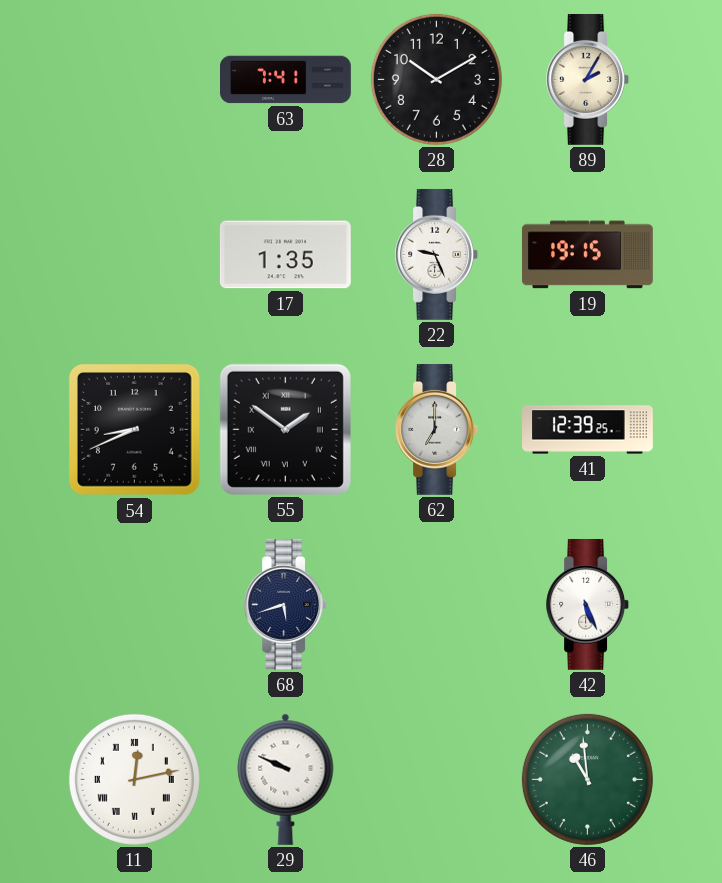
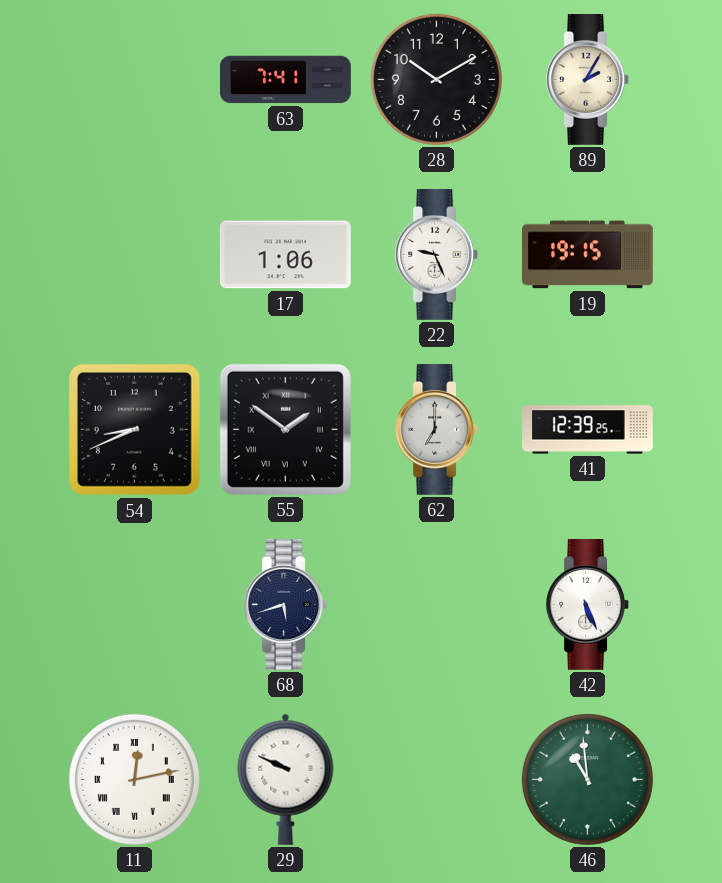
17: 1:35 -> 1:06
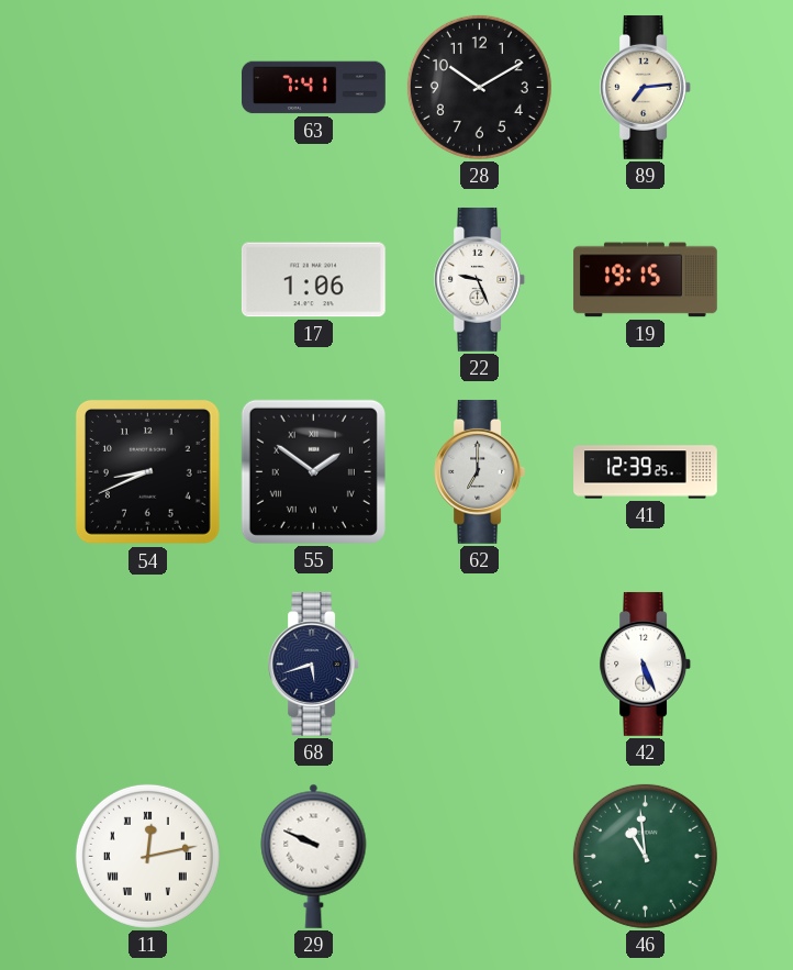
89: 2:05 -> 7:14
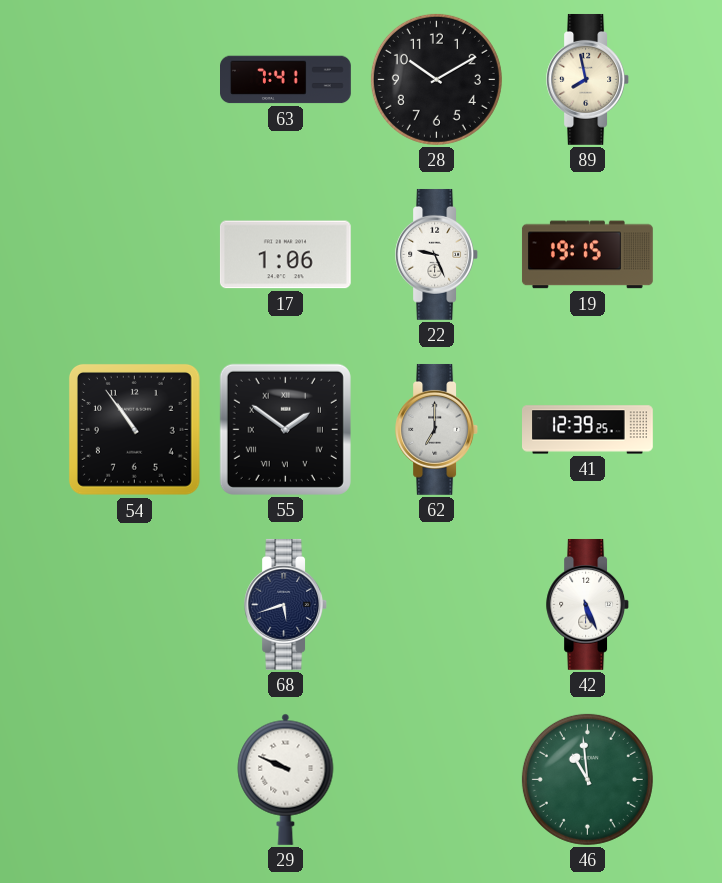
89: 7:14 -> 7:58
54: 8:41 -> 10:54
11: 12:13 -> none
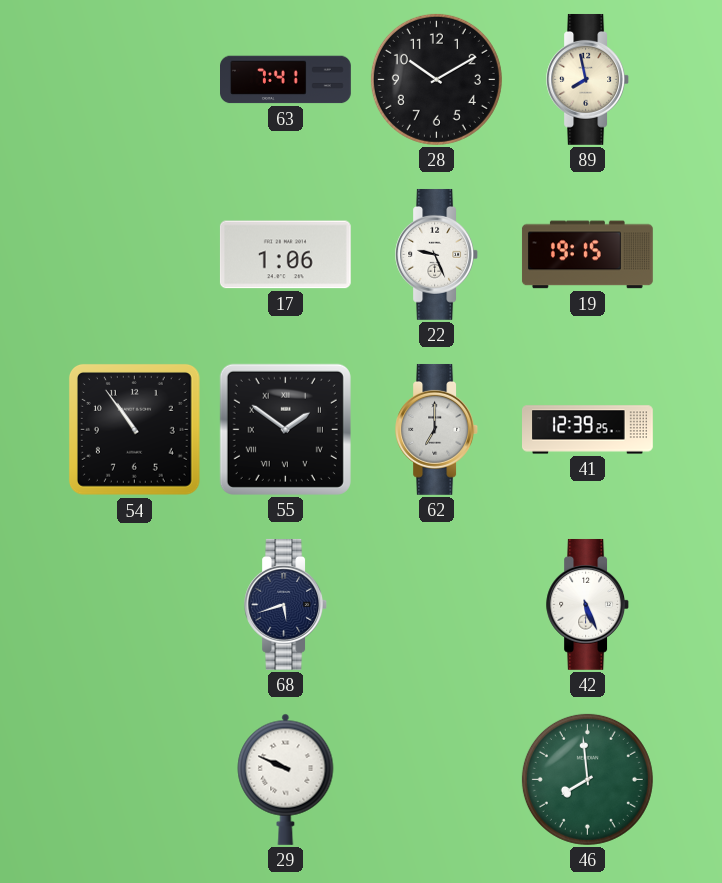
46: 10:59 -> 7:59
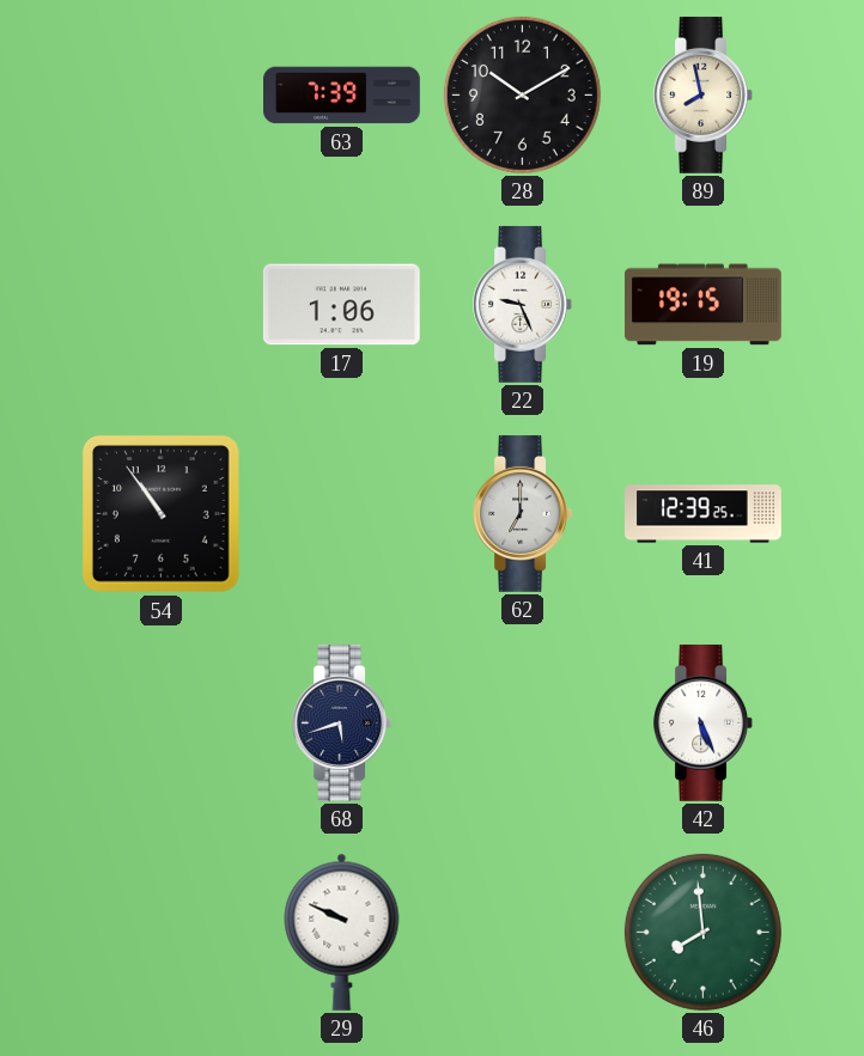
63: 7:41 -> 7:39
55: 1:51 -> none
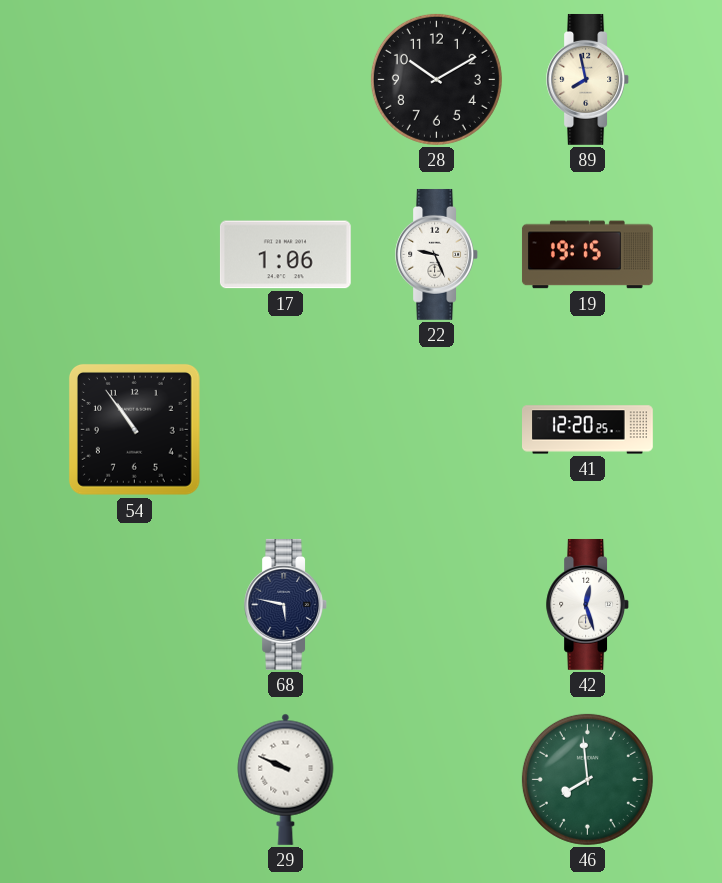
63: 7:39 -> none
62: 7:00 -> none
41: 12:39 -> 12:20
68: 5:42 -> 5:47
42: 5:26 -> 12:27
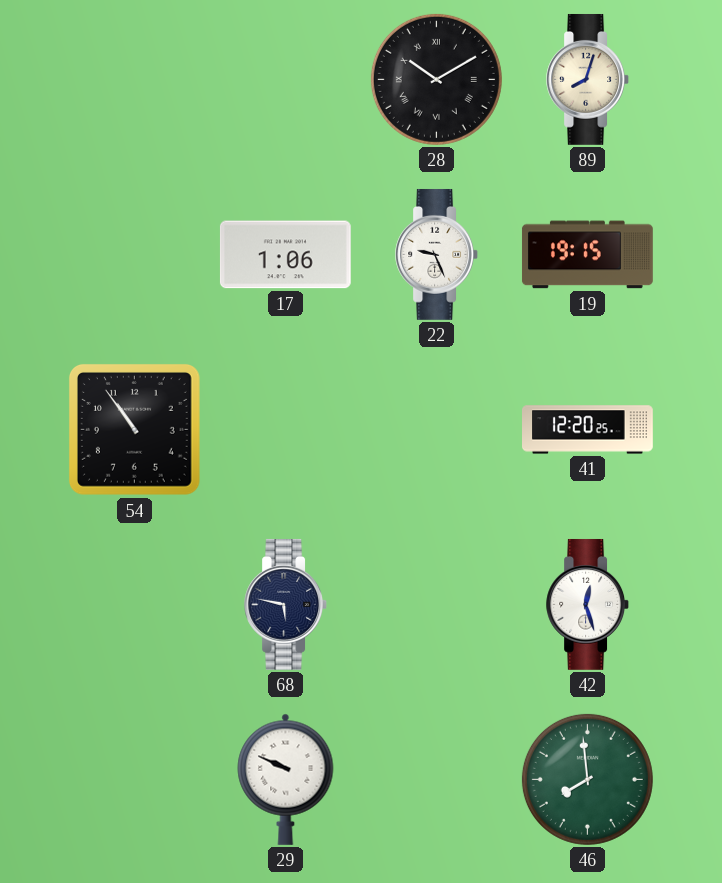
28 numerals: Arabic -> Roman
89: 7:58 -> 8:03
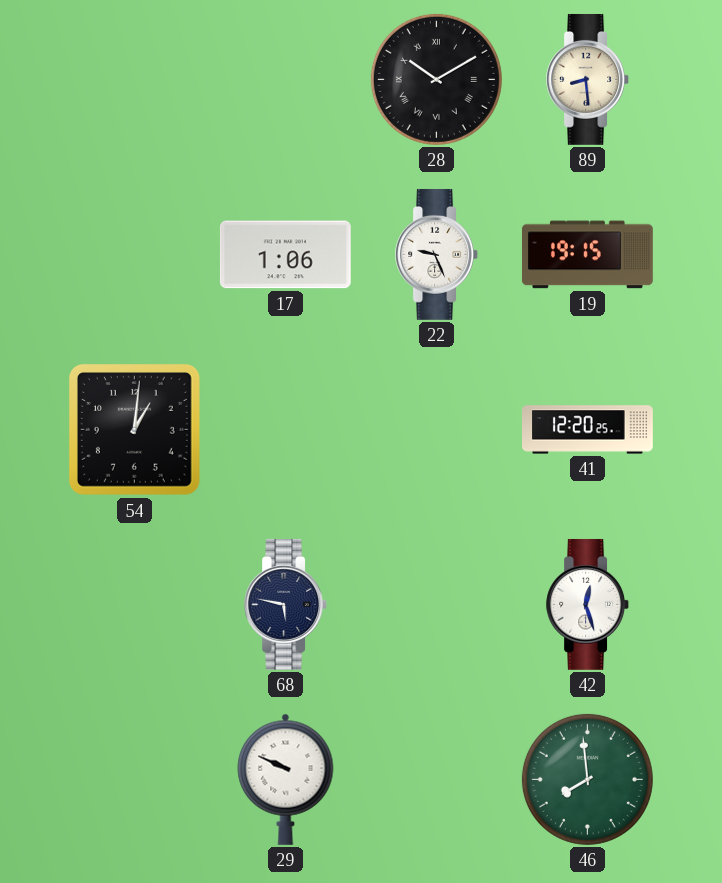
89: 8:03 -> 8:29
54: 10:54 -> 1:01
